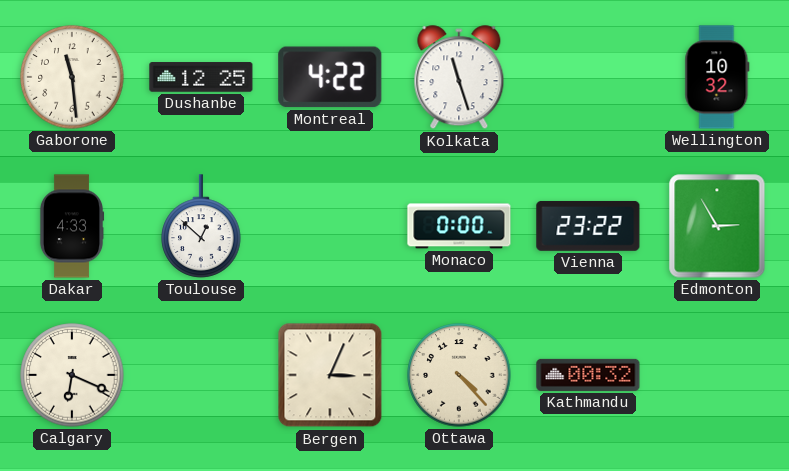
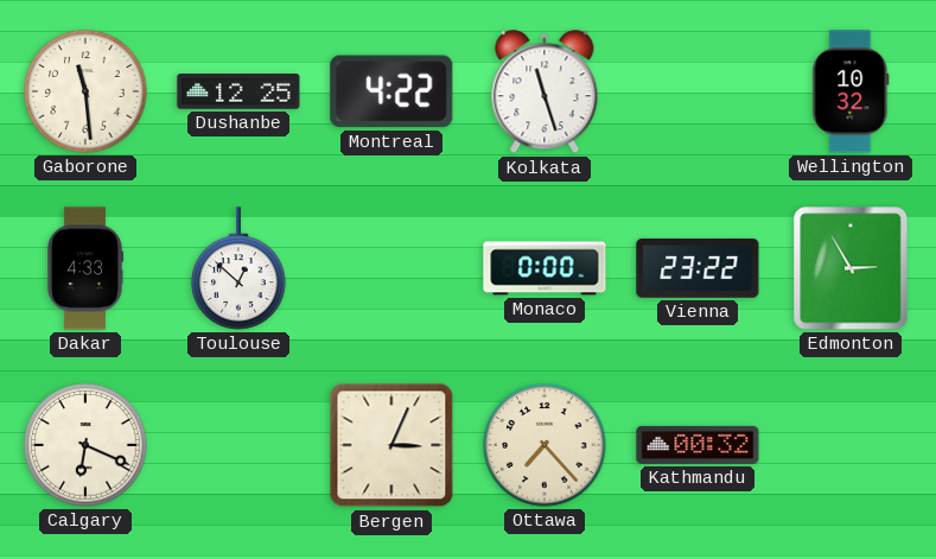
Ottawa: 4:23 -> 7:23
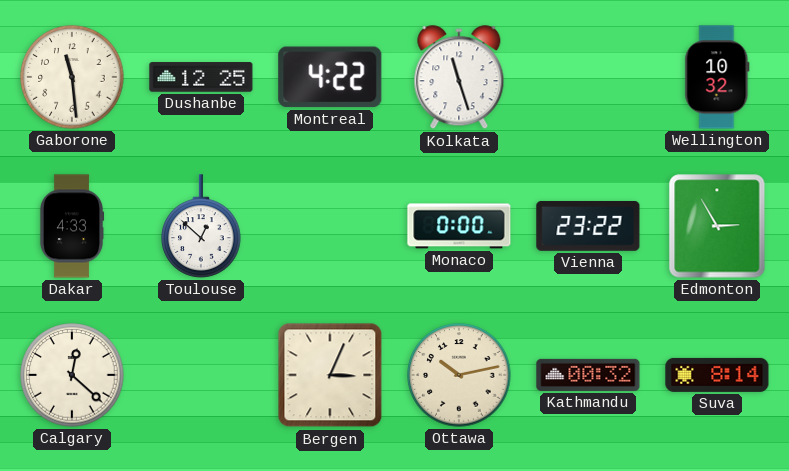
Calgary: 6:19 -> 12:22
Ottawa: 7:23 -> 10:13
Suva: none -> 8:14
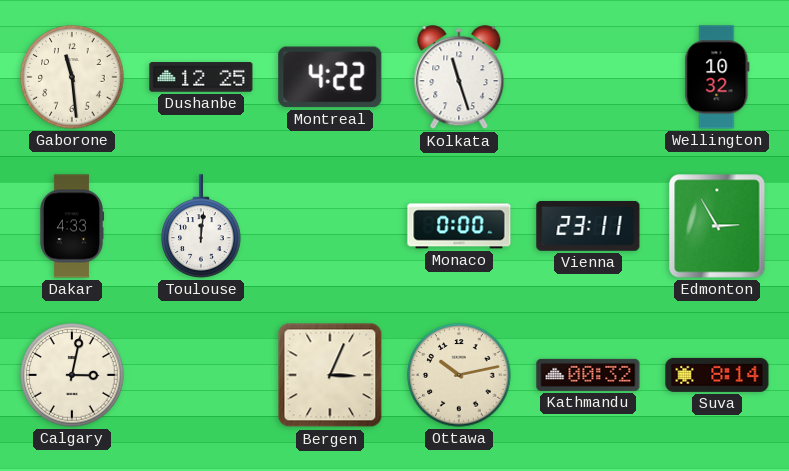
Toulouse: 12:52 -> 12:01
Vienna: 23:22 -> 23:11
Calgary: 12:22 -> 3:02
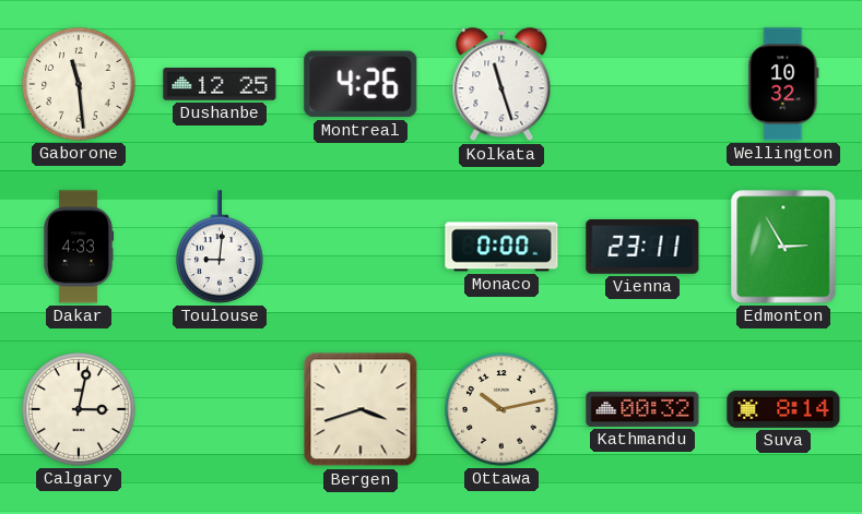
Montreal: 4:22 -> 4:26
Toulouse: 12:01 -> 9:01
Bergen: 3:04 -> 3:42
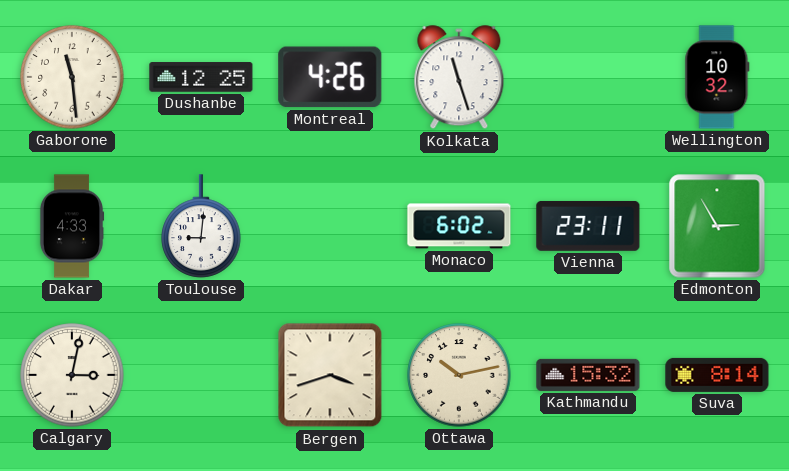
Monaco: 0:00 -> 6:02
Kathmandu: 00:32 -> 15:32
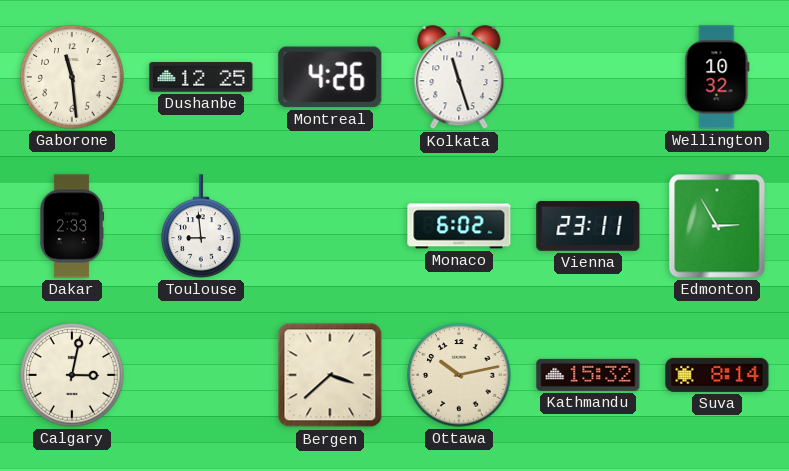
Dakar: 4:33 -> 2:33
Toulouse: 9:01 -> 8:59
Bergen: 3:42 -> 3:38
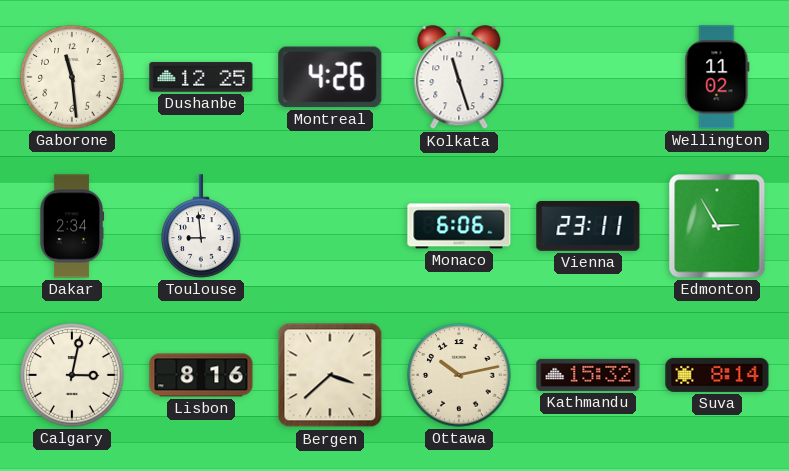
Wellington: 10:32 -> 11:02
Dakar: 2:33 -> 2:34
Monaco: 6:02 -> 6:06
Lisbon: none -> 8:16
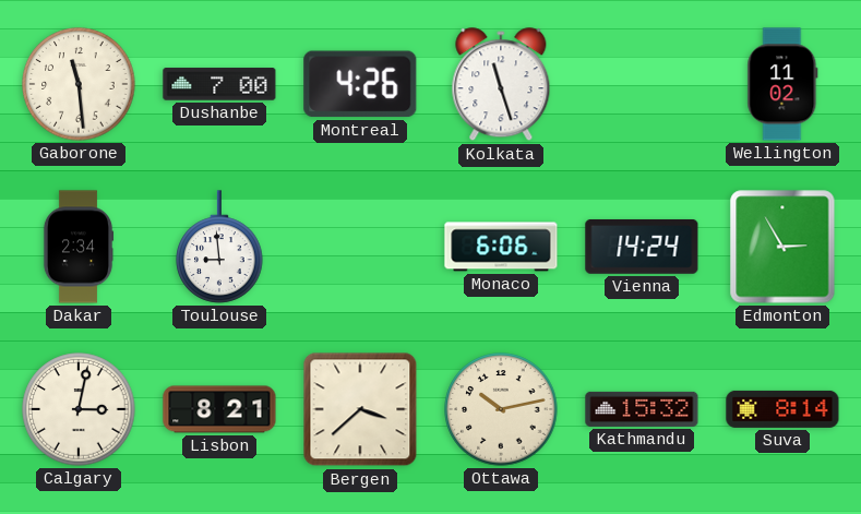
Dushanbe: 12:25 -> 7:00
Vienna: 23:11 -> 14:24
Lisbon: 8:16 -> 8:21
